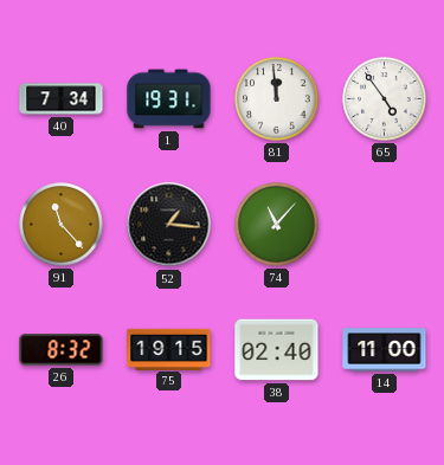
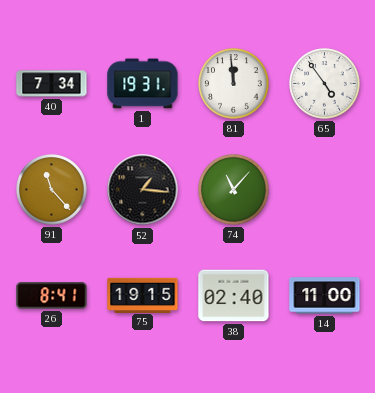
26: 8:32 -> 8:41
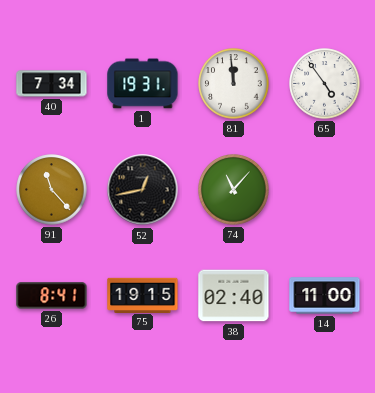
52: 1:16 -> 12:43
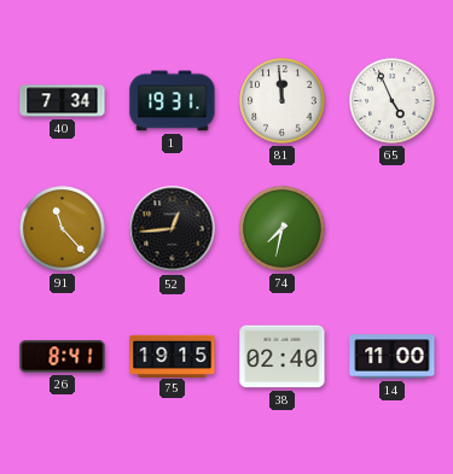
65: 4:54 -> 4:56
52: 12:43 -> 12:44
74: 11:07 -> 7:32
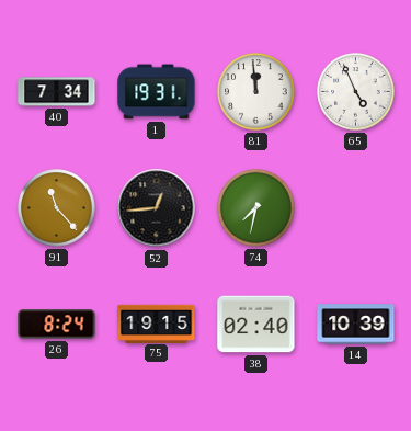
26: 8:41 -> 8:24
14: 11:00 -> 10:39
